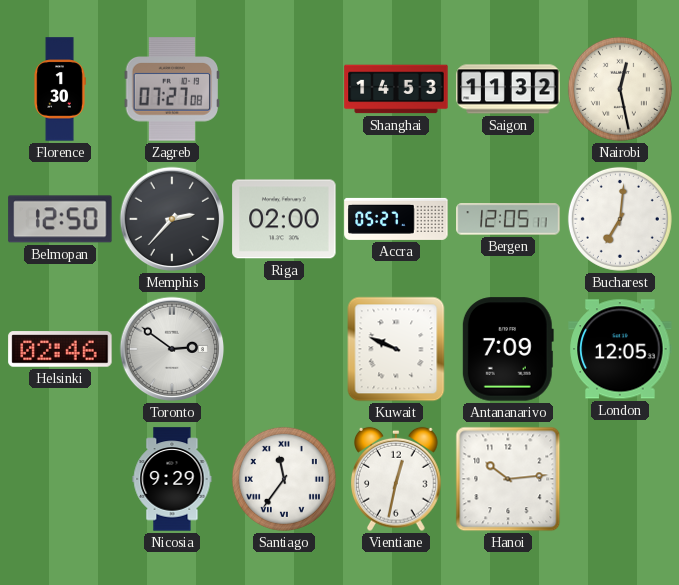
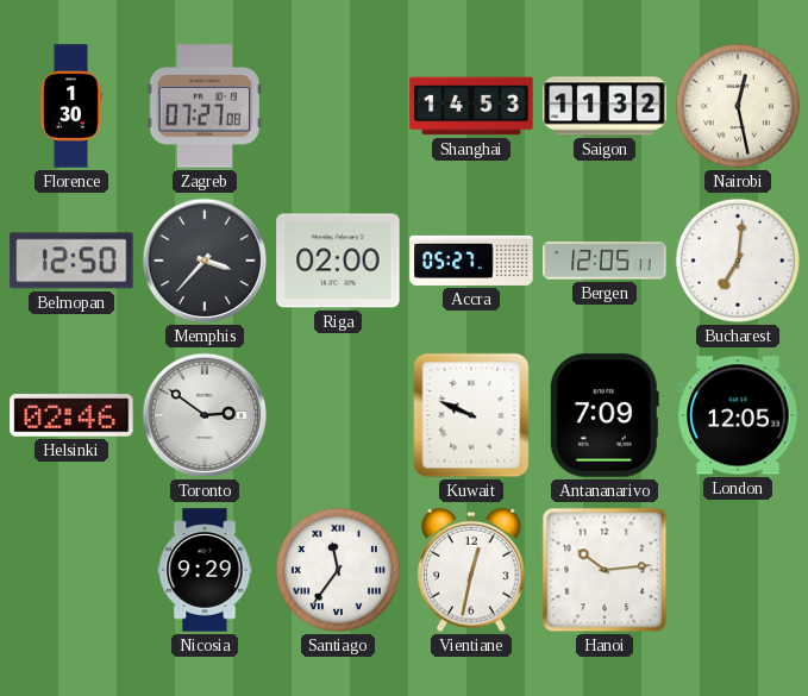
Memphis: 2:37 -> 3:37
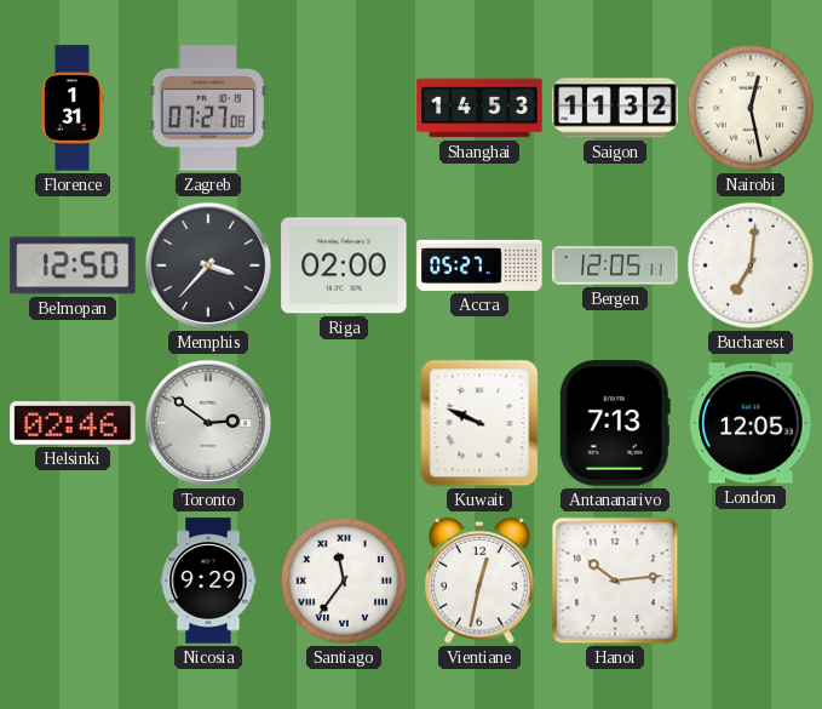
Florence: 1:30 -> 1:31
Antananarivo: 7:09 -> 7:13
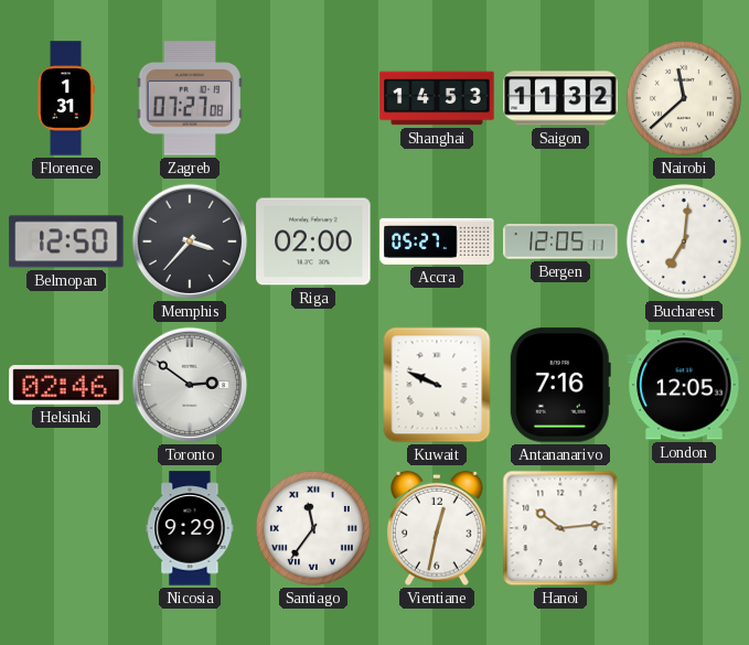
Nairobi: 12:28 -> 11:38
Antananarivo: 7:13 -> 7:16
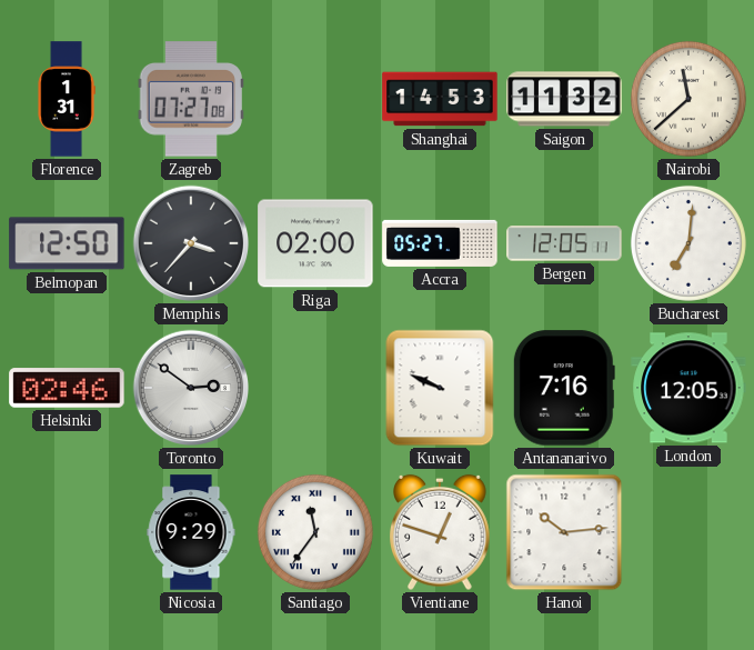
Vientiane: 12:32 -> 12:48
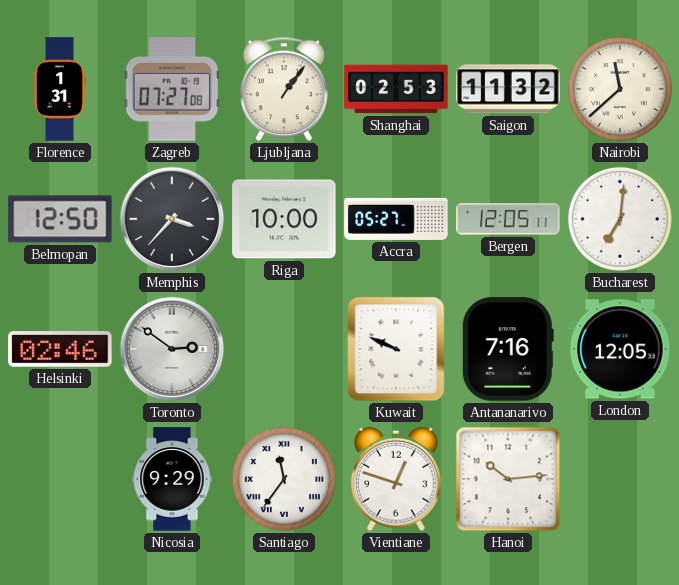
Ljubljana: none -> 1:06
Shanghai: 14:53 -> 02:53
Riga: 02:00 -> 10:00
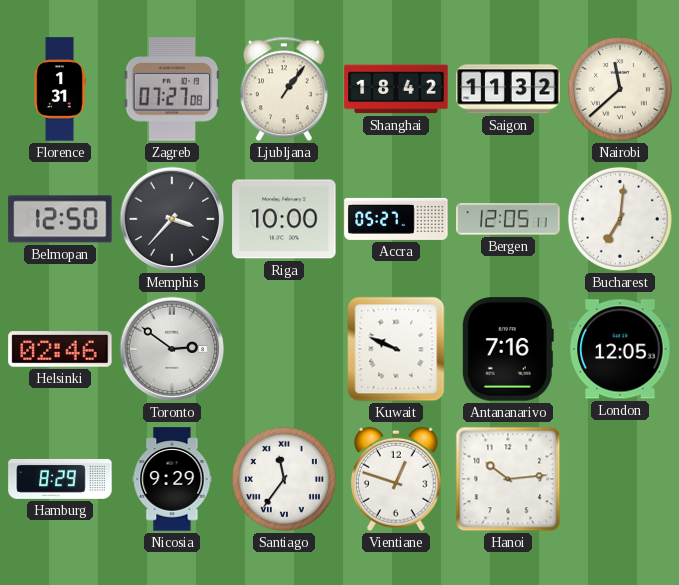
Shanghai: 02:53 -> 18:42
Hamburg: none -> 8:29
